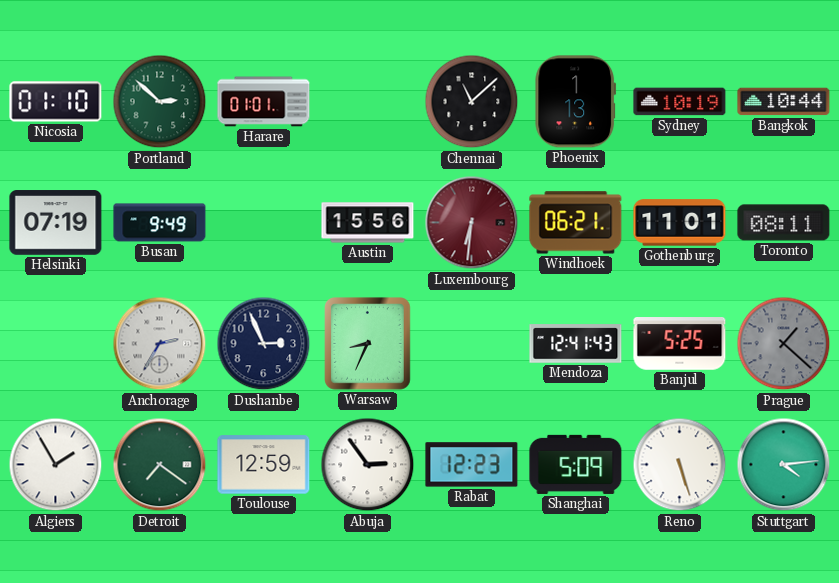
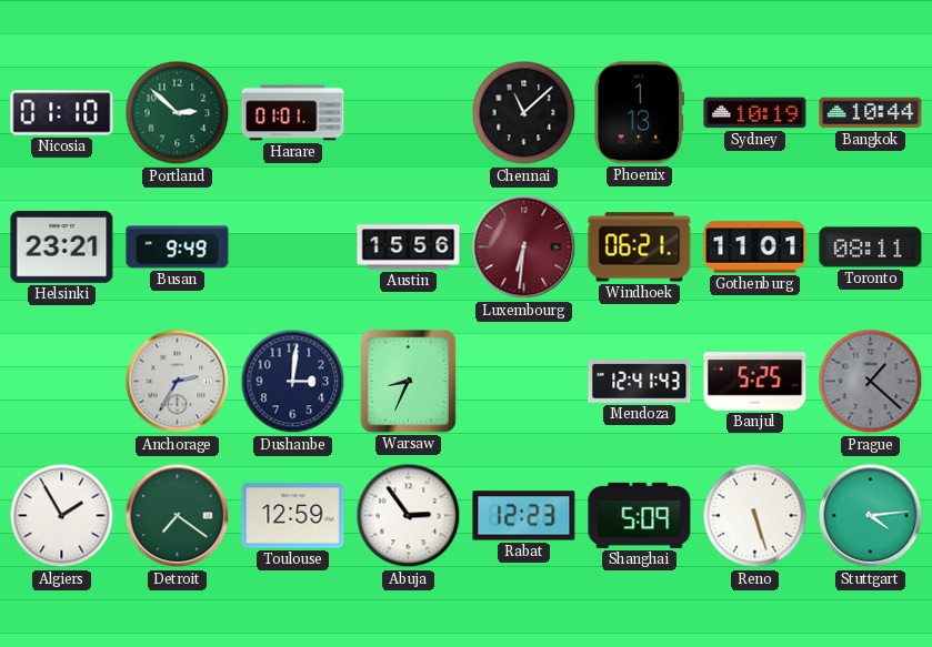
Helsinki: 07:19 -> 23:21
Dushanbe: 2:56 -> 3:01
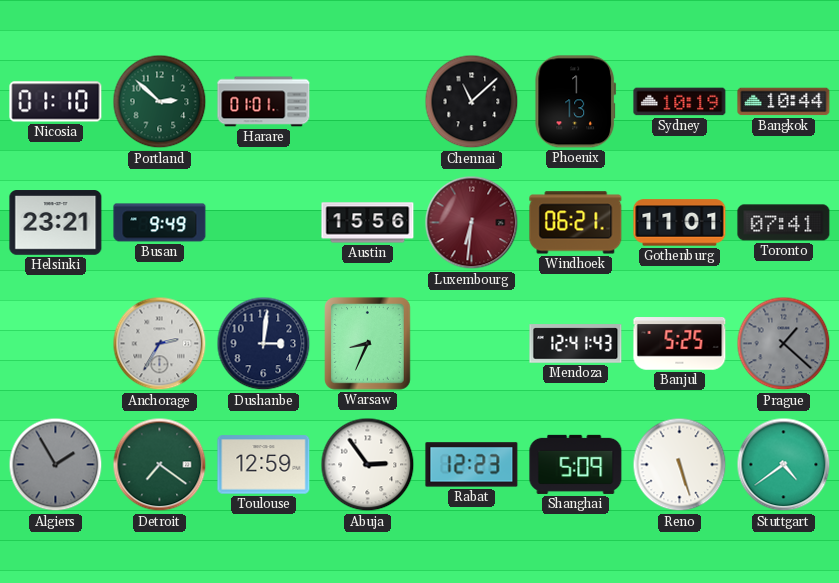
Toronto: 08:11 -> 07:41
Algiers dial: white -> grey
Stuttgart: 4:14 -> 4:39
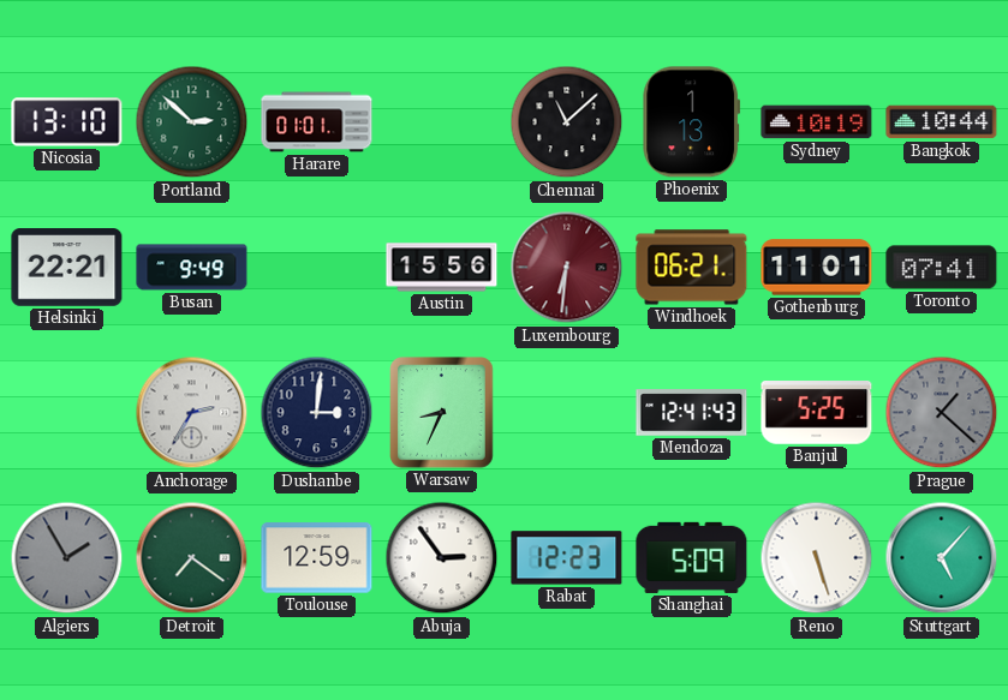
Nicosia: 01:10 -> 13:10
Helsinki: 23:21 -> 22:21
Stuttgart: 4:39 -> 5:07
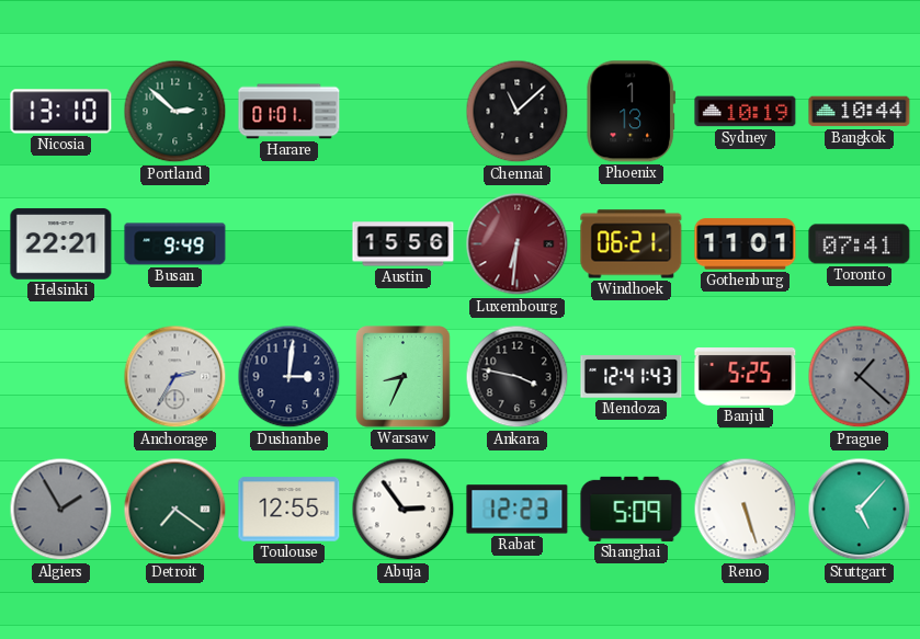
Ankara: none -> 3:47
Toulouse: 12:59 -> 12:55
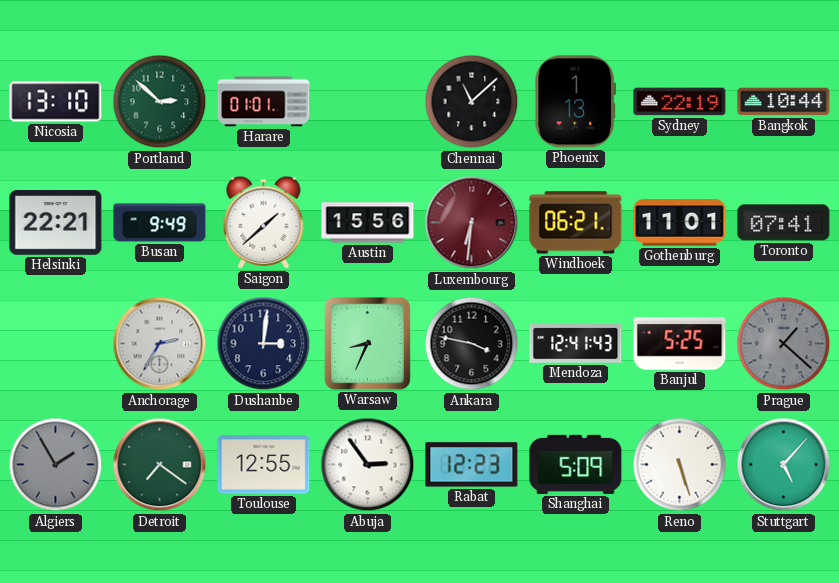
Sydney: 10:19 -> 22:19
Saigon: none -> 1:38
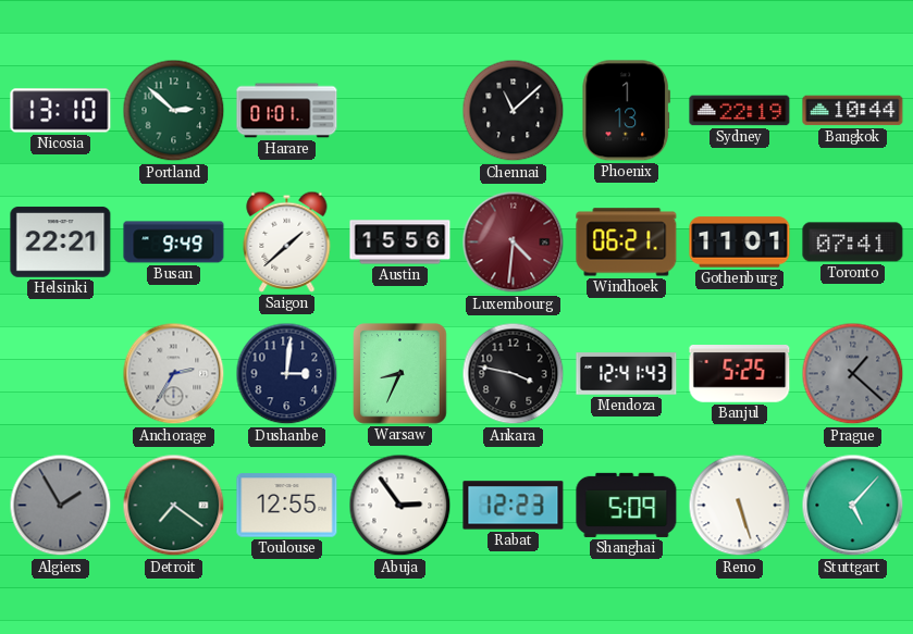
Luxembourg: 6:31 -> 4:31
